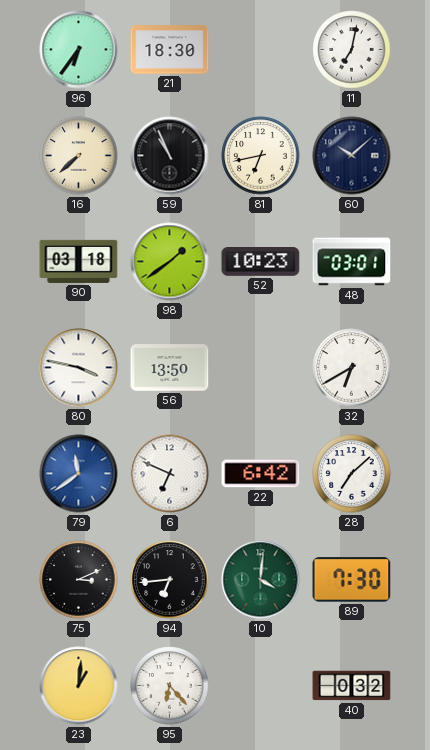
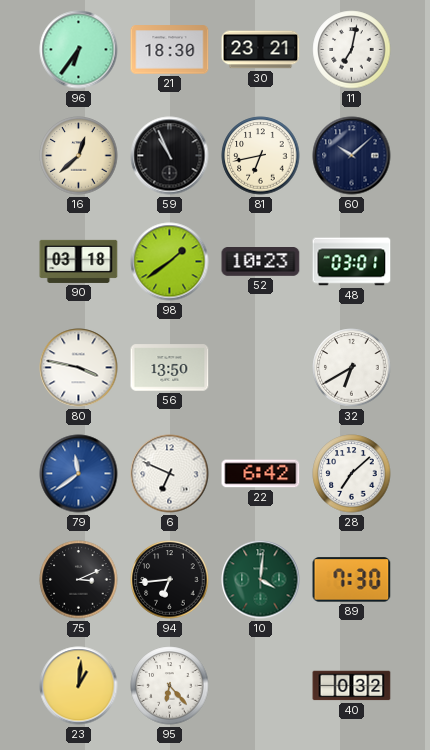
30: none -> 23:21
16: 7:38 -> 12:38
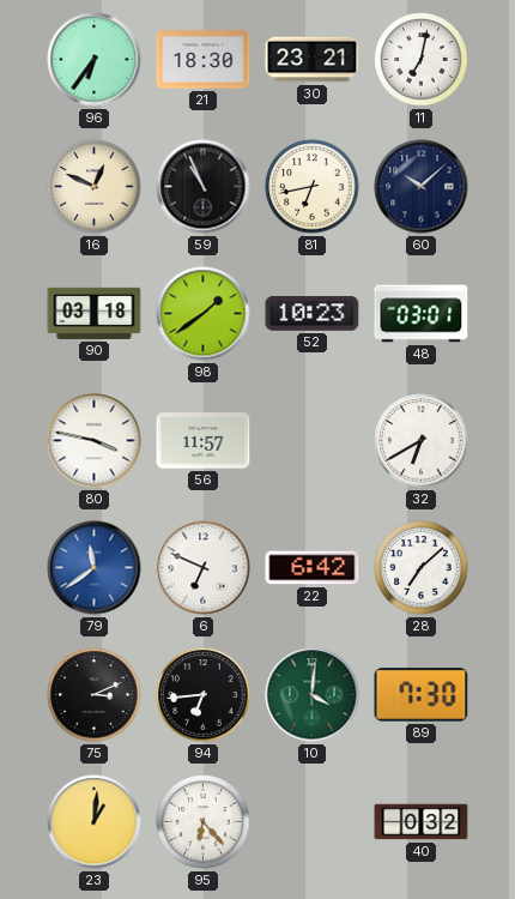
16: 12:38 -> 12:49
56: 13:50 -> 11:57
